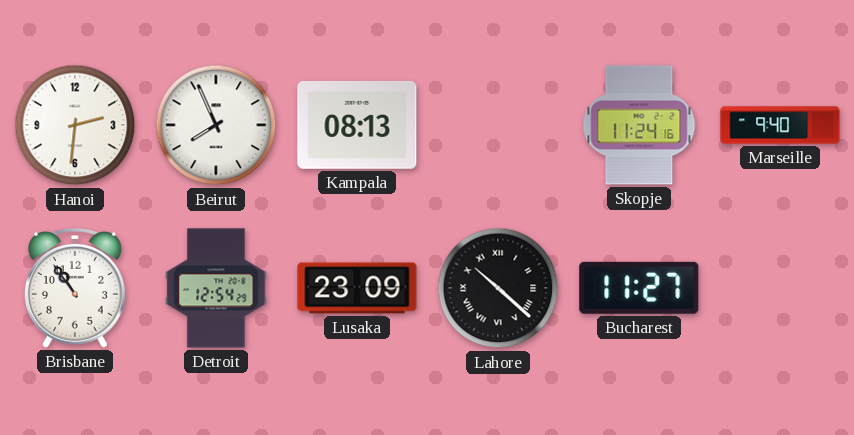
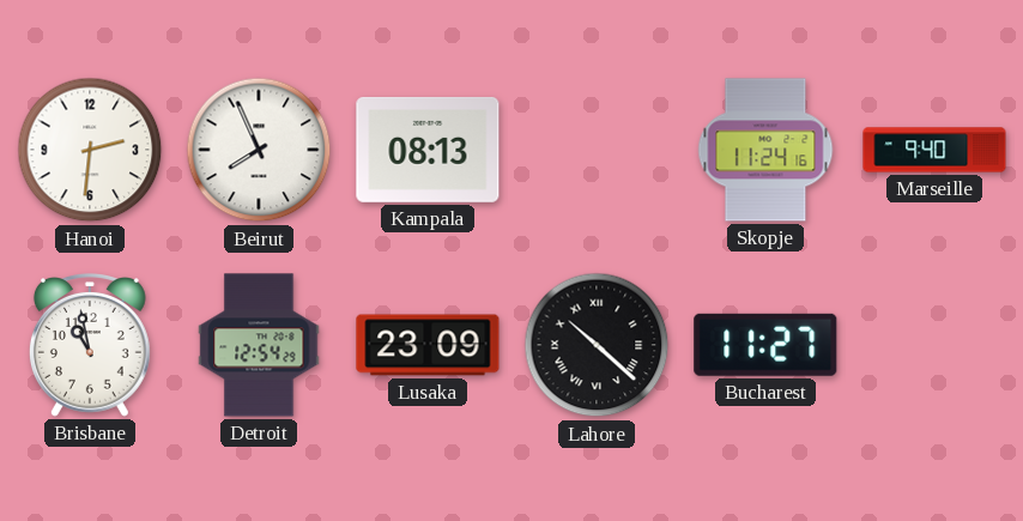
Brisbane: 10:54 -> 10:58
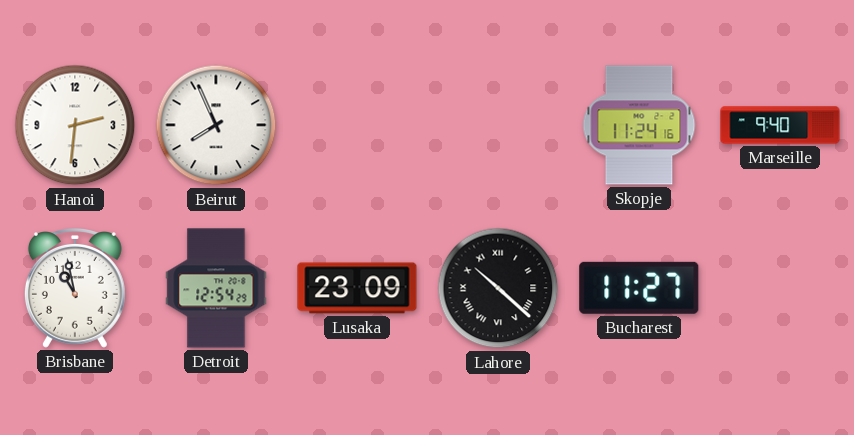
Kampala: 08:13 -> none
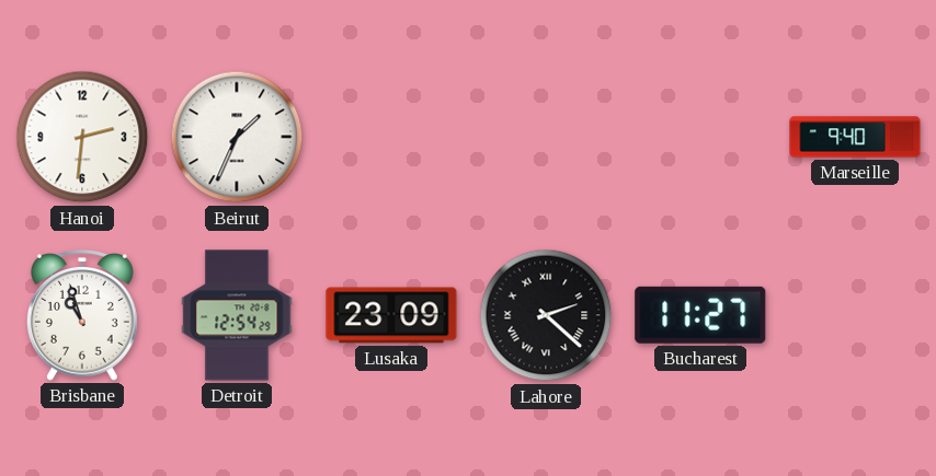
Beirut: 7:56 -> 1:34
Skopje: 11:24 -> none
Brisbane: 10:58 -> 10:57
Lahore: 10:22 -> 2:22
